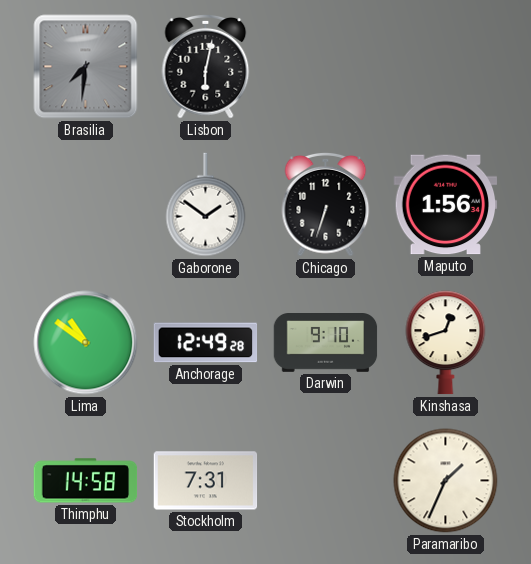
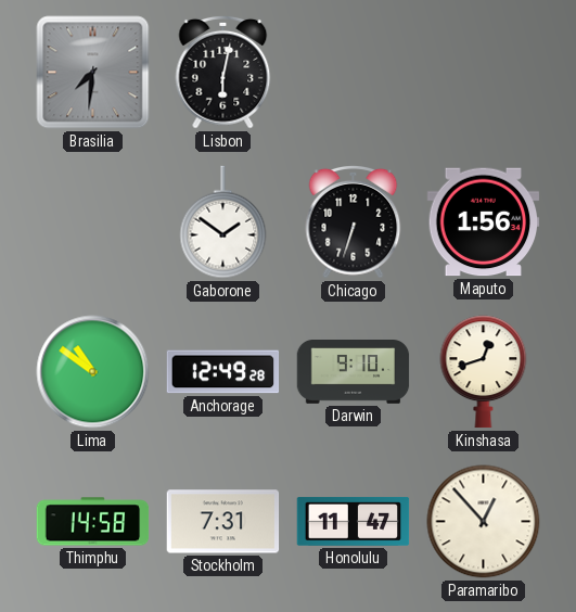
Honolulu: none -> 11:47
Paramaribo: 1:34 -> 12:53
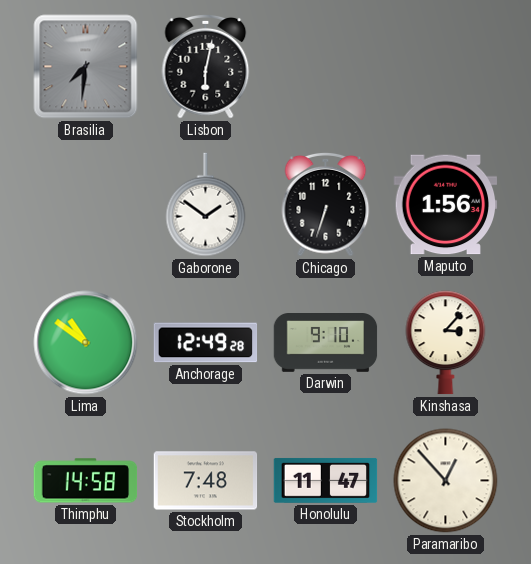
Kinshasa: 12:42 -> 3:07
Stockholm: 7:31 -> 7:48
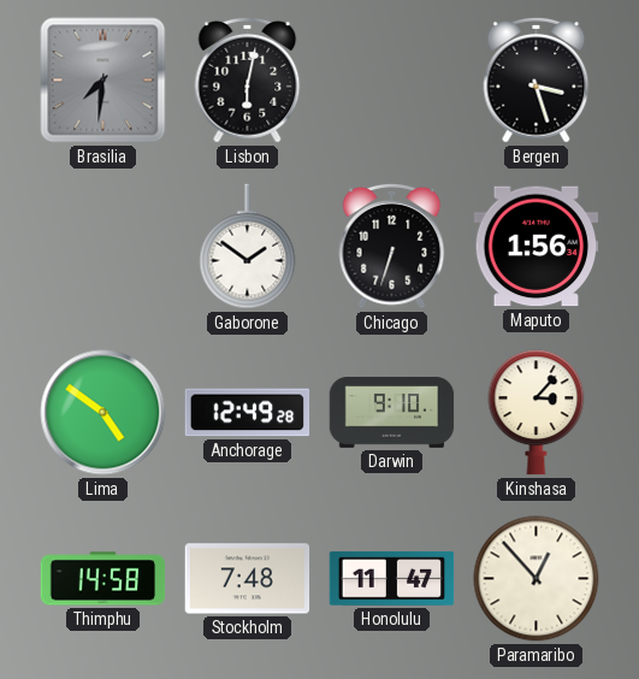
Bergen: none -> 3:27
Lima: 10:51 -> 4:51
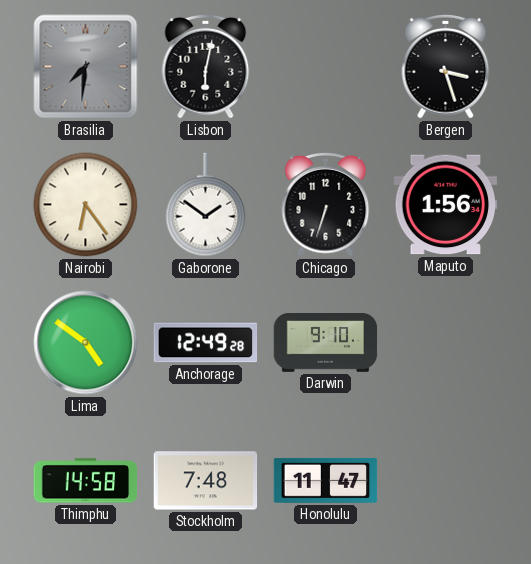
Nairobi: none -> 6:24
Kinshasa: 3:07 -> none
Paramaribo: 12:53 -> none
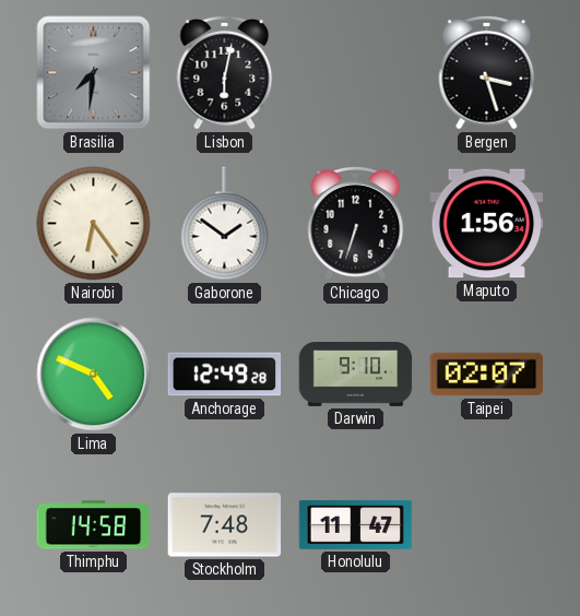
Lima: 4:51 -> 4:49
Taipei: none -> 02:07
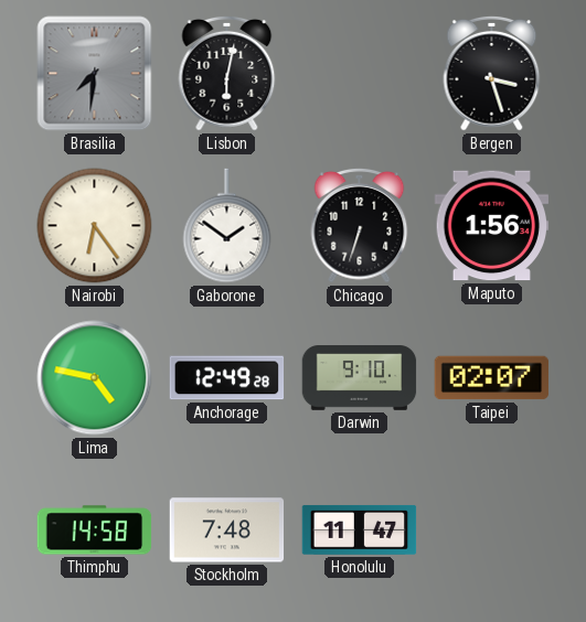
Lima: 4:49 -> 4:47
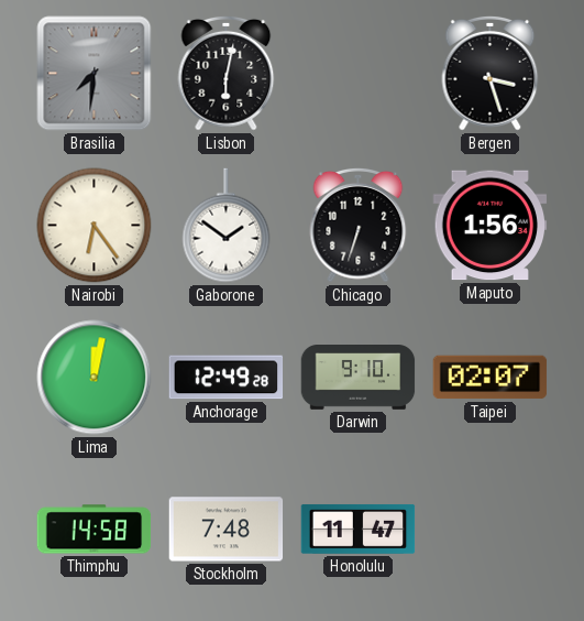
Lima: 4:47 -> 12:02
